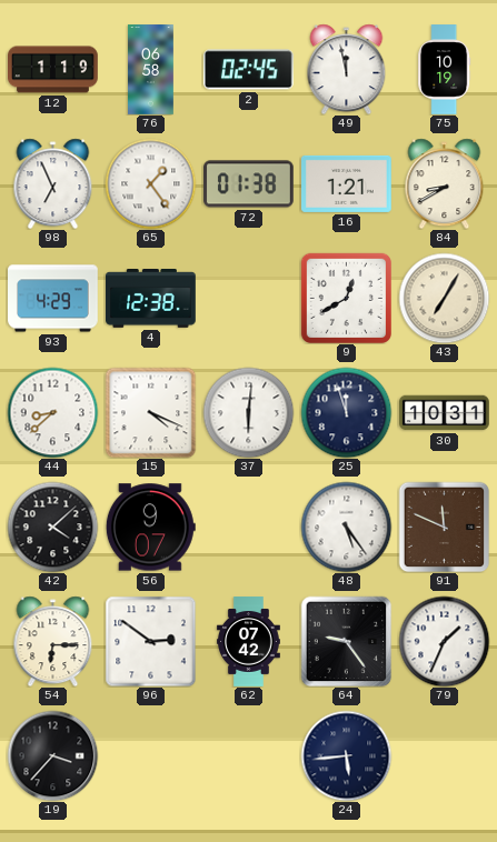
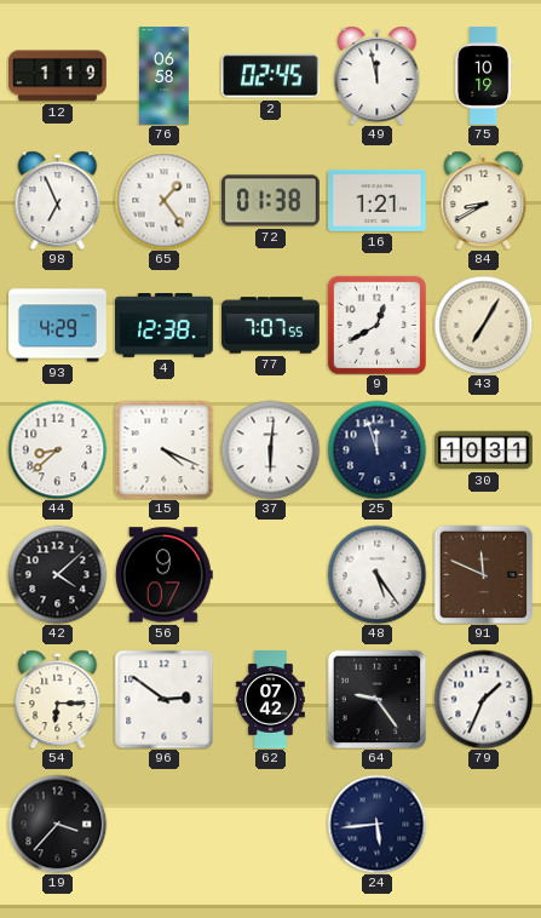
77: none -> 7:07
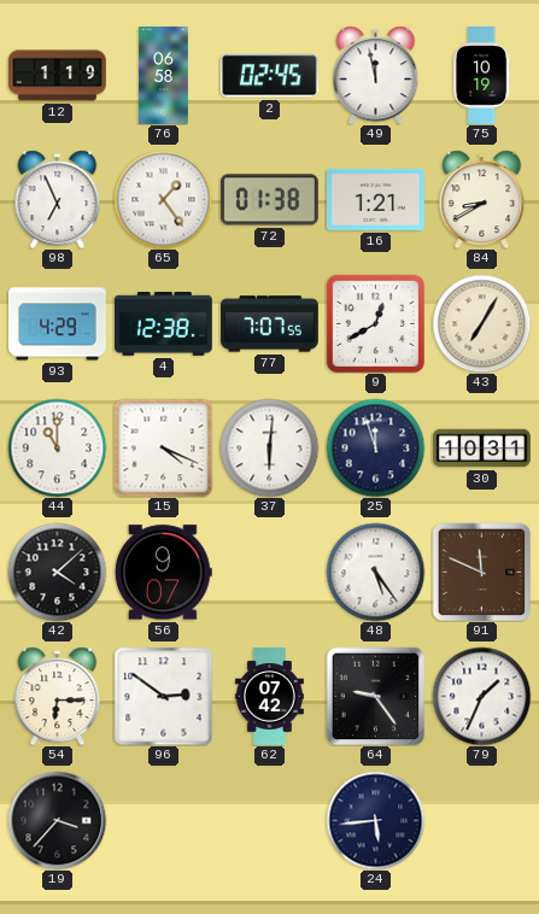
44: 8:38 -> 11:00
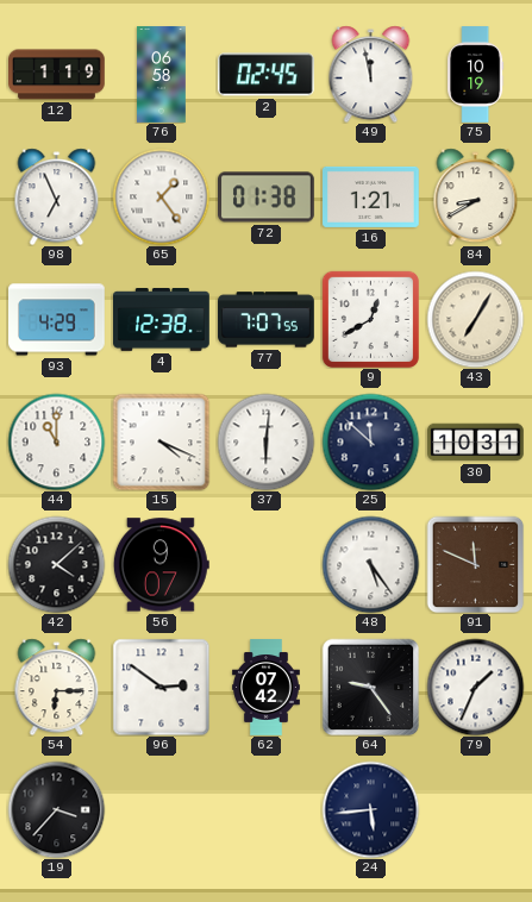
25: 11:57 -> 11:52
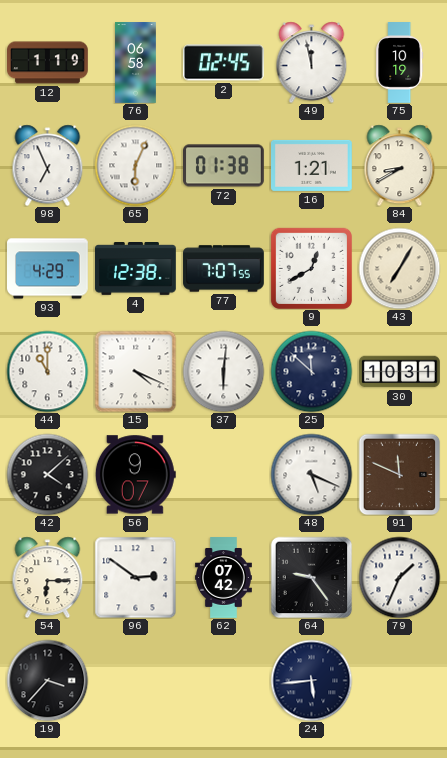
65: 1:24 -> 6:04
48: 5:24 -> 5:19
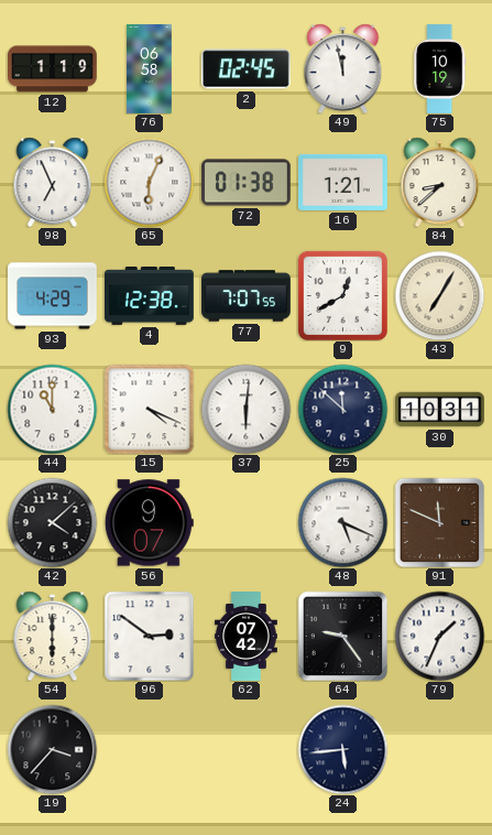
84: 8:40 -> 8:38
54: 6:15 -> 6:00
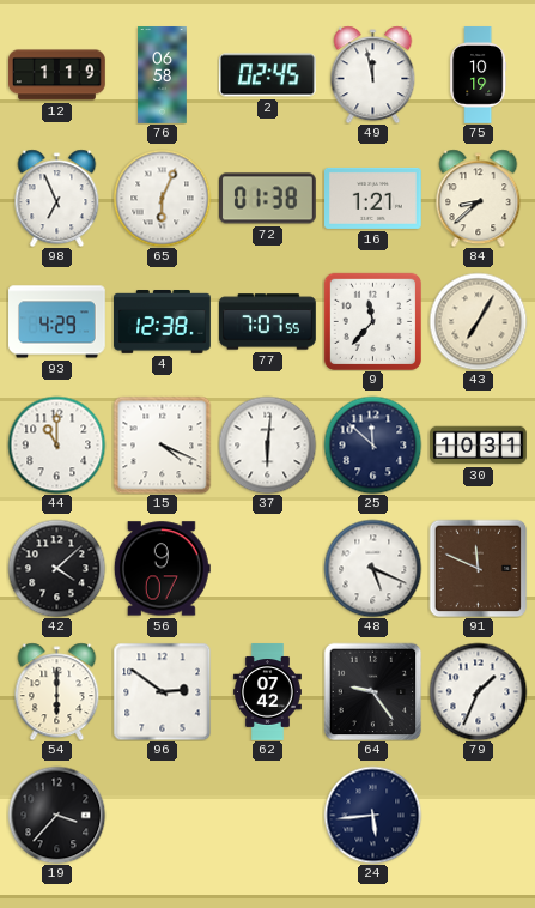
9: 12:40 -> 11:37
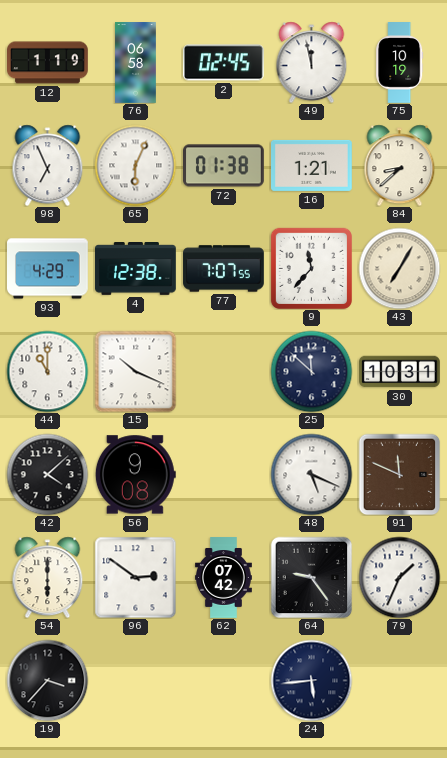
15: 4:19 -> 10:19
37: 6:01 -> none
56: 9:07 -> 9:08
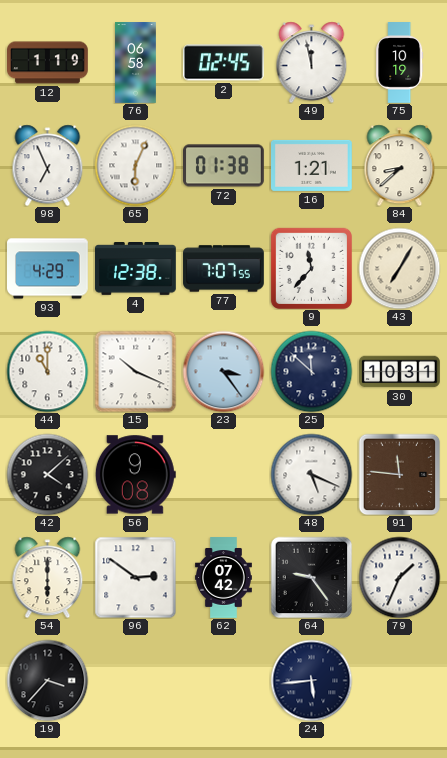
23: none -> 3:24
91: 11:49 -> 11:46
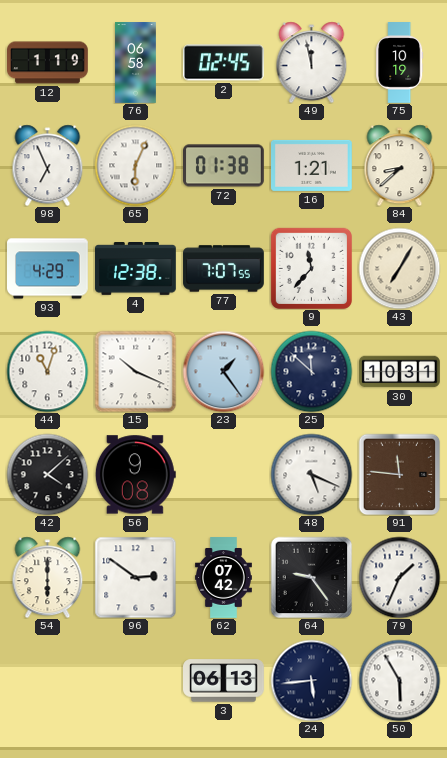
44: 11:00 -> 11:03
23: 3:24 -> 1:24
19: 3:37 -> none
3: none -> 06:13
50: none -> 5:55
